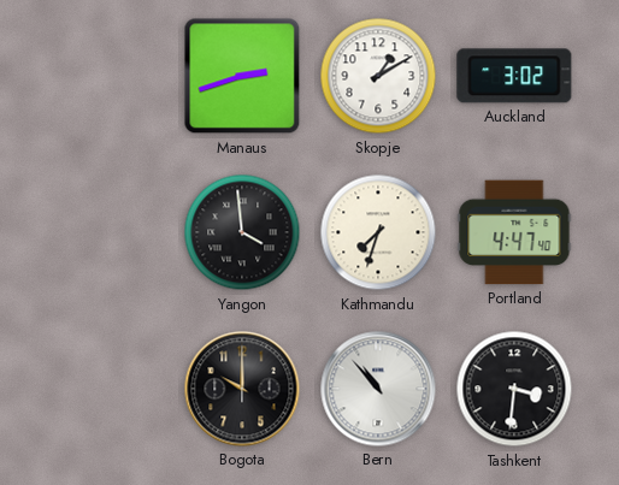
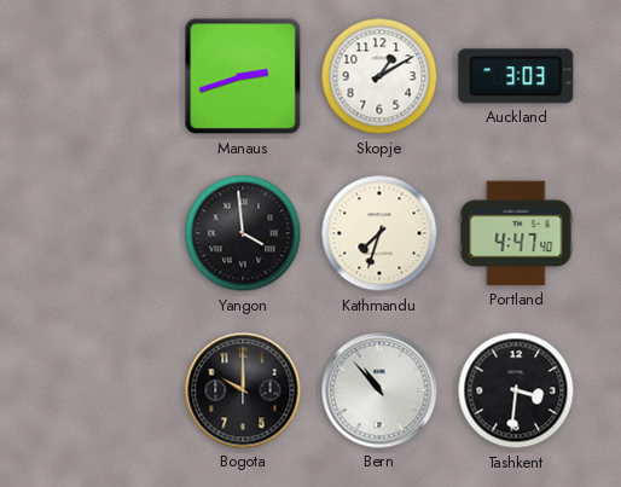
Auckland: 3:02 -> 3:03
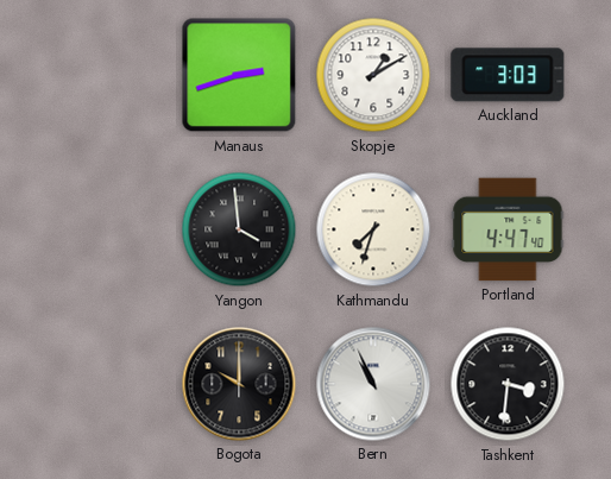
Bern: 10:53 -> 10:56
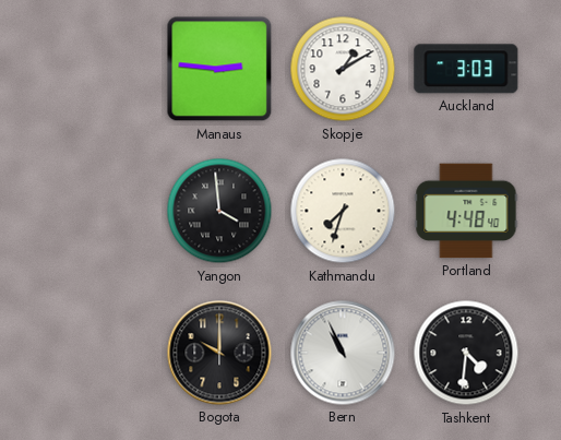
Manaus: 2:42 -> 2:46
Portland: 4:47 -> 4:48
Tashkent: 3:31 -> 4:31
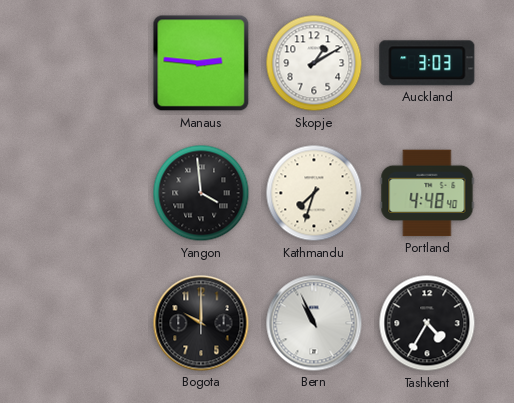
Tashkent: 4:31 -> 4:35
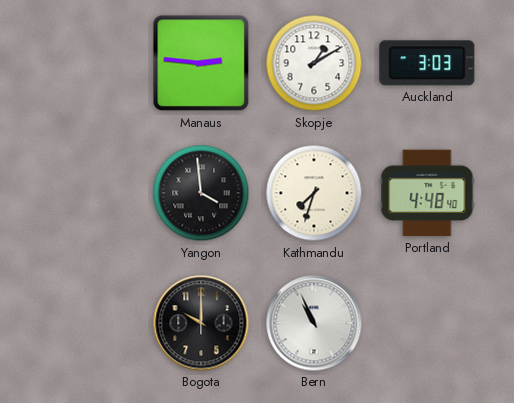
Tashkent: 4:35 -> none
